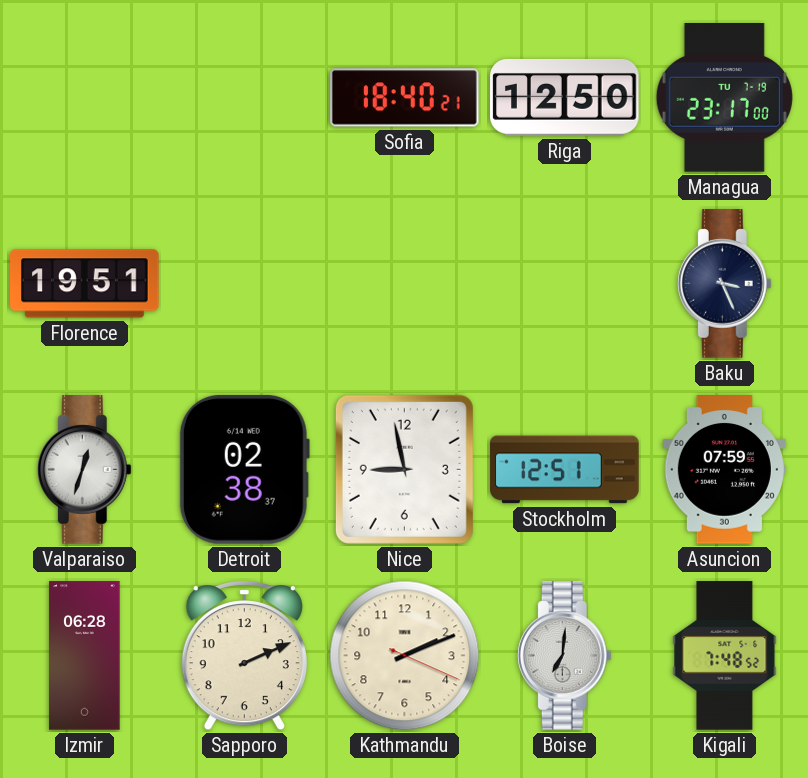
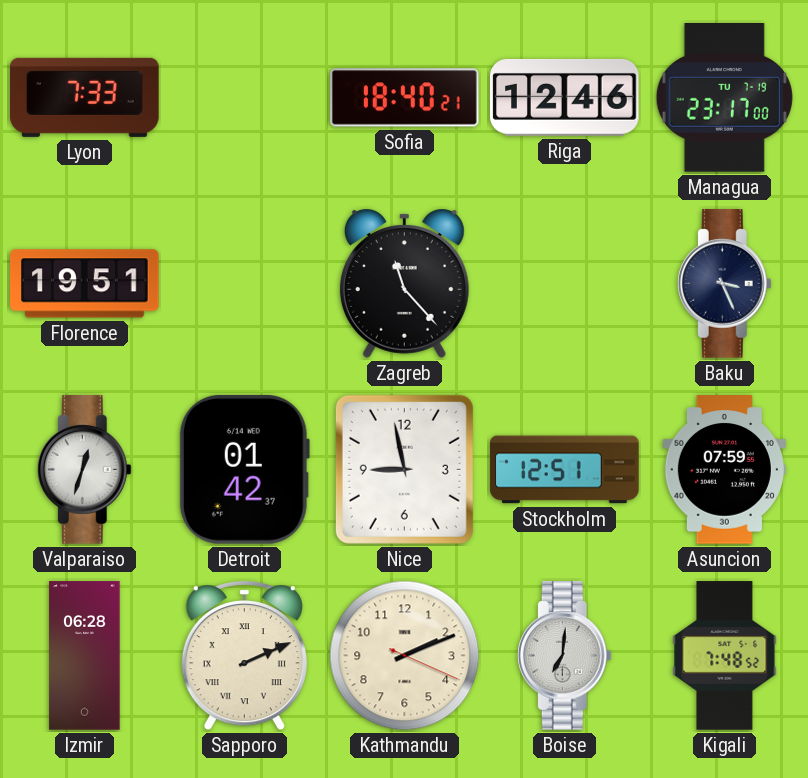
Lyon: none -> 7:33
Riga: 12:50 -> 12:46
Zagreb: none -> 11:23
Detroit: 02:38 -> 01:42
Sapporo numerals: Arabic -> Roman
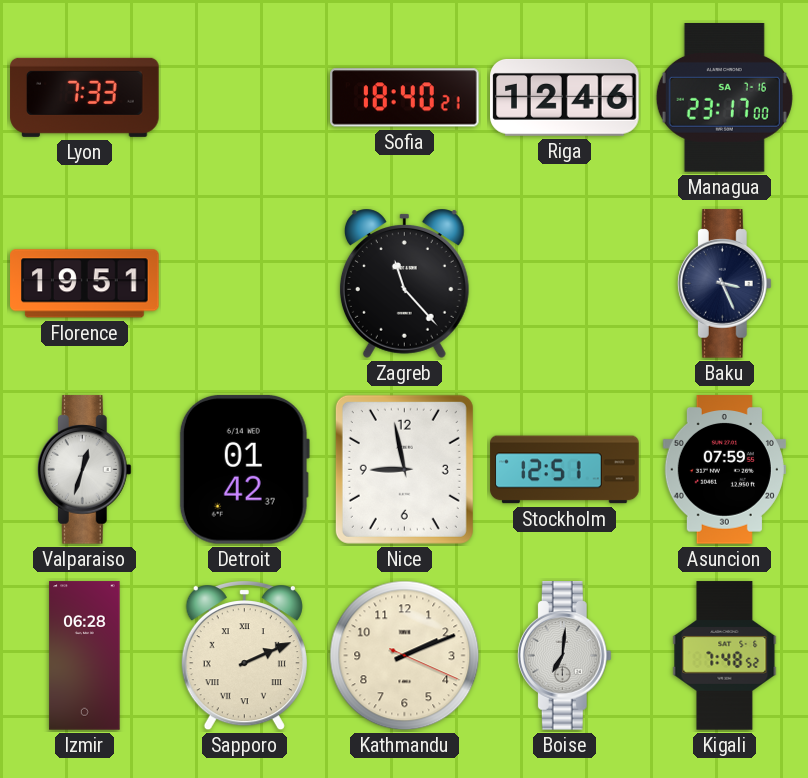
Managua date: TU 7-19 -> SA 7-16
